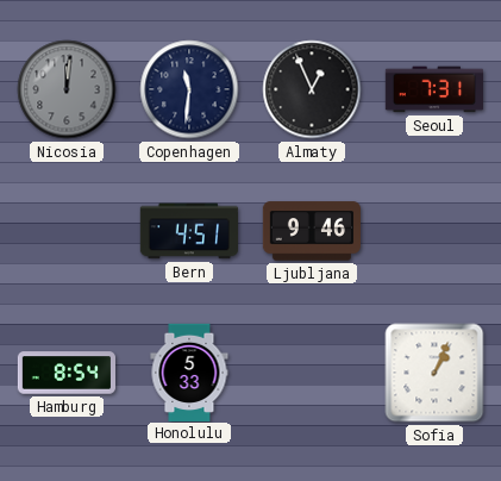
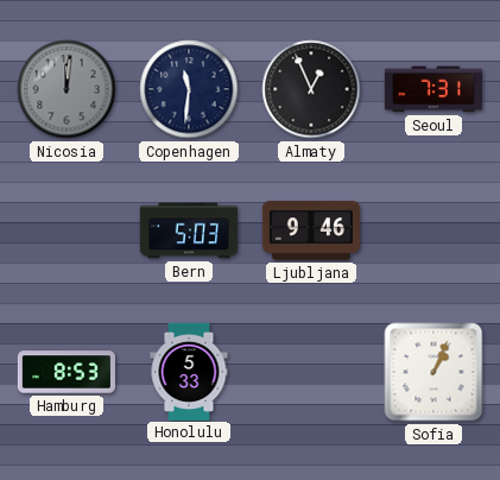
Bern: 4:51 -> 5:03
Hamburg: 8:54 -> 8:53
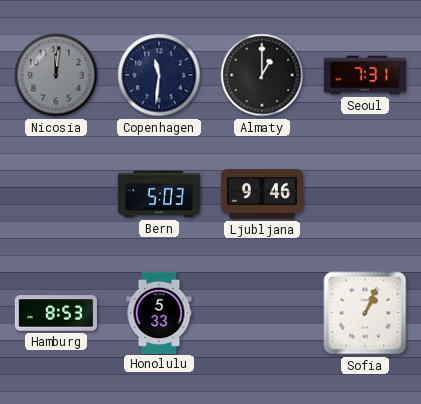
Almaty: 12:56 -> 1:00
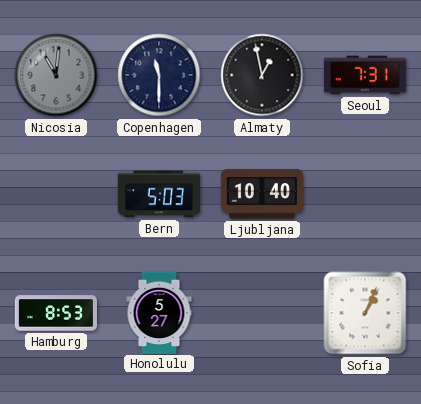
Nicosia: 12:01 -> 11:01
Copenhagen: 11:31 -> 11:30
Almaty: 1:00 -> 12:58
Ljubljana: 9:46 -> 10:40
Honolulu: 5:33 -> 5:27
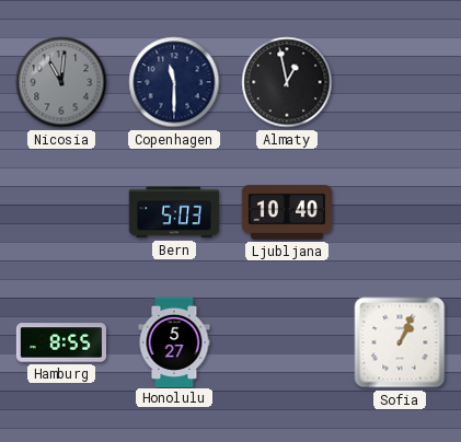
Seoul: 7:31 -> none
Hamburg: 8:53 -> 8:55
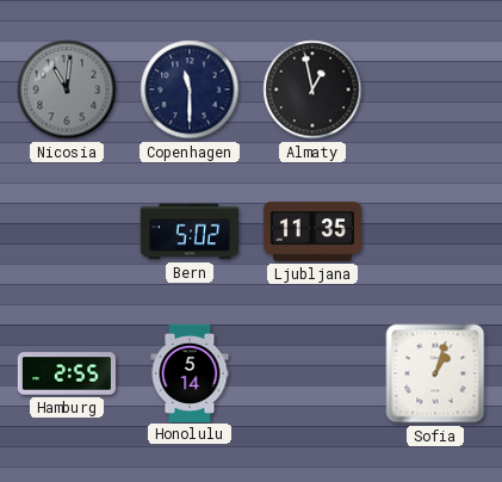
Bern: 5:03 -> 5:02
Ljubljana: 10:40 -> 11:35
Hamburg: 8:55 -> 2:55
Honolulu: 5:27 -> 5:14
Sofia: 1:04 -> 1:03
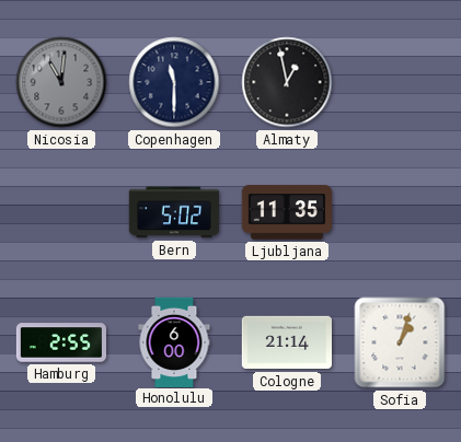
Honolulu: 5:14 -> 6:00
Cologne: none -> 21:14
